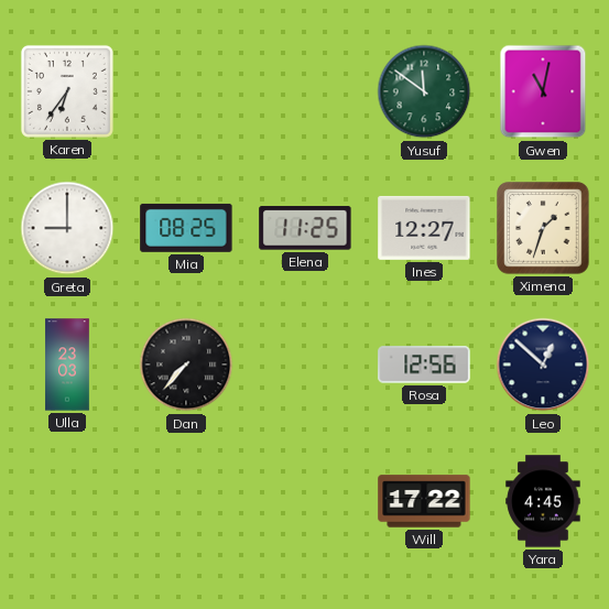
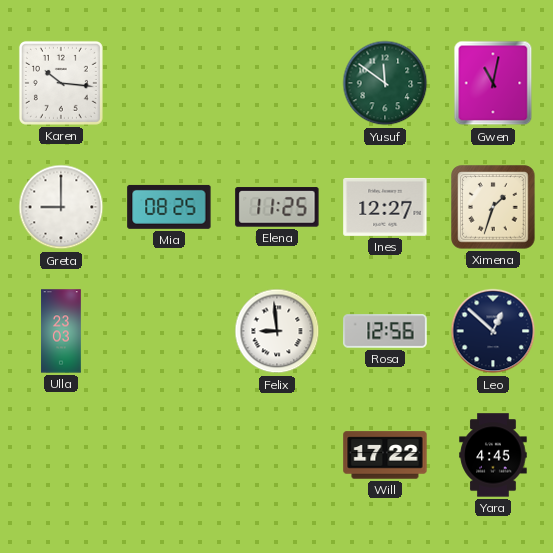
Karen: 6:36 -> 10:16
Dan: 7:37 -> none
Felix: none -> 8:59
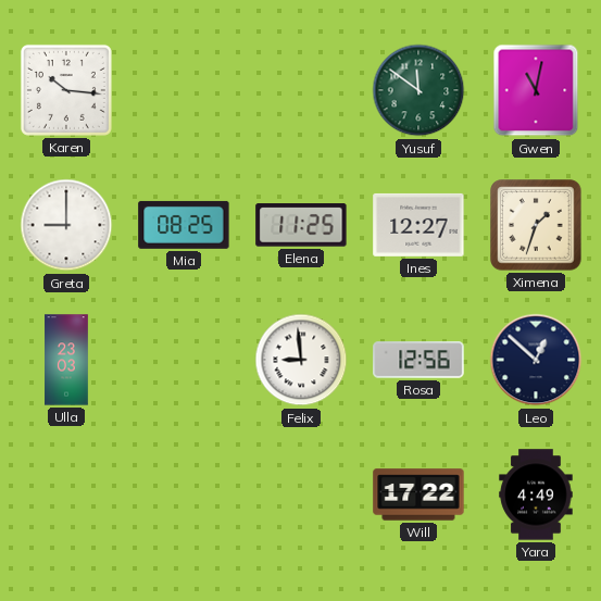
Yara: 4:45 -> 4:49
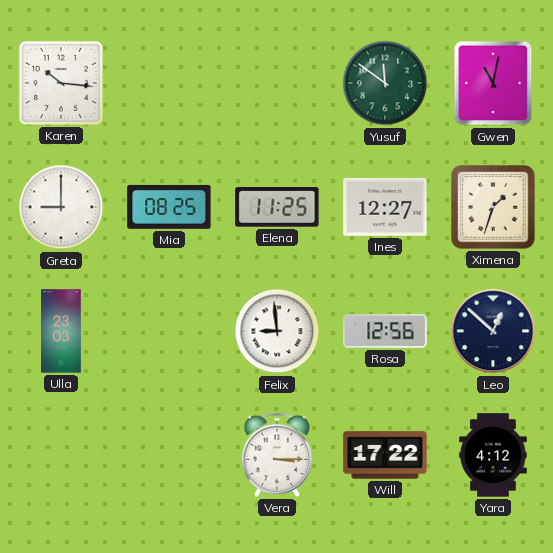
Vera: none -> 3:15
Yara: 4:49 -> 4:12
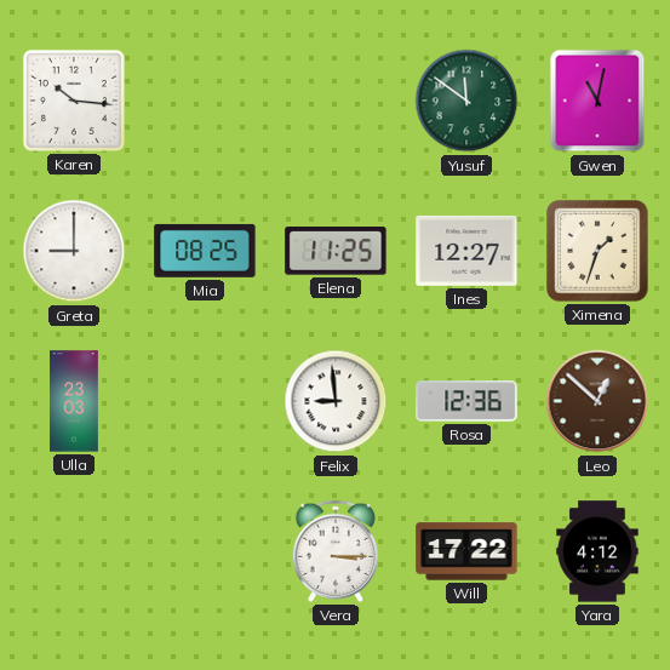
Rosa: 12:56 -> 12:36
Leo dial: navy -> brown
